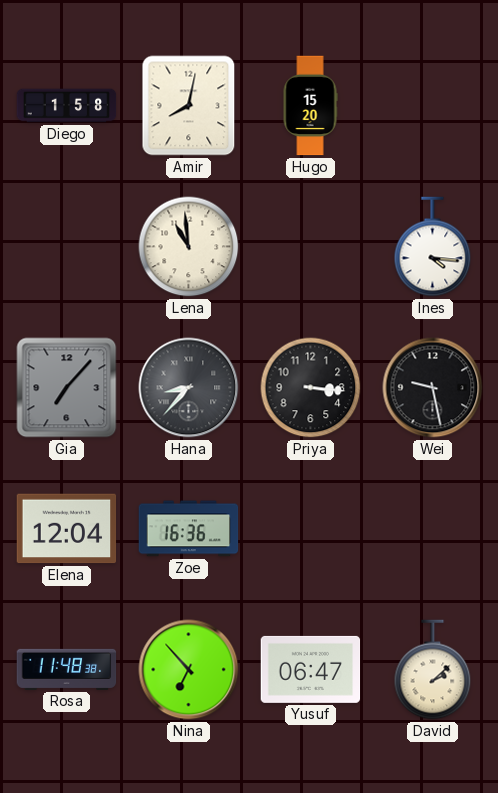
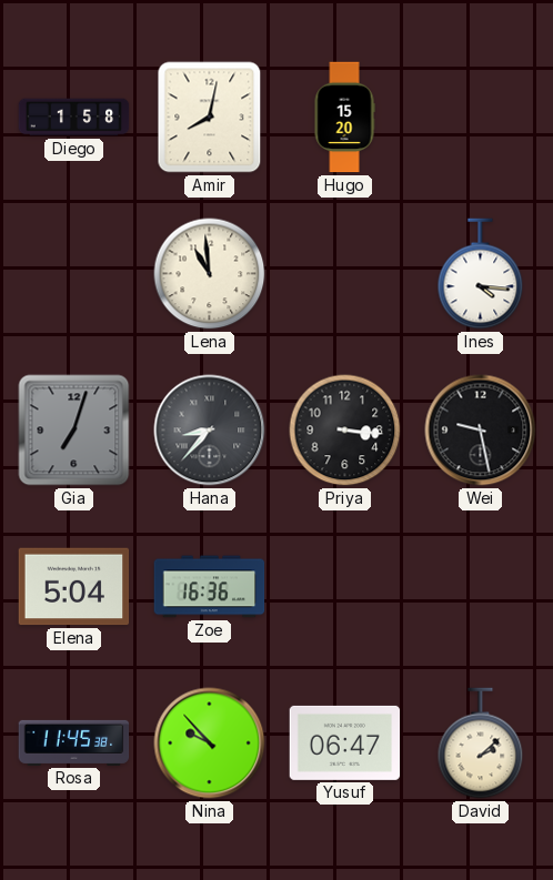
Gia: 7:07 -> 7:03
Elena: 12:04 -> 5:04
Rosa: 11:48 -> 11:45
Nina: 6:53 -> 9:53
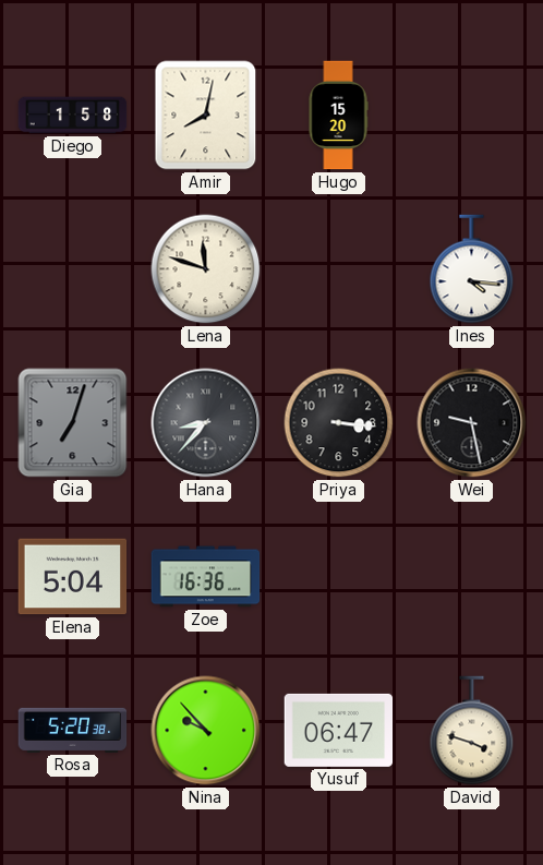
Lena: 10:59 -> 11:48
Rosa: 11:45 -> 5:20
David: 2:08 -> 3:48
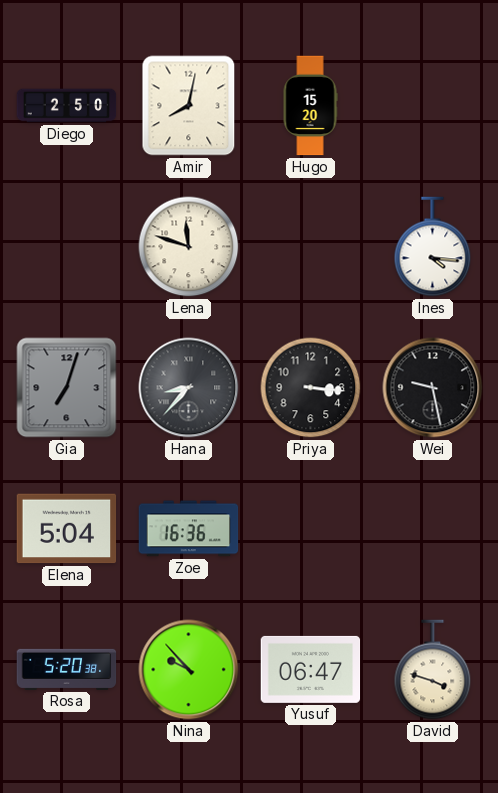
Diego: 1:58 -> 2:50
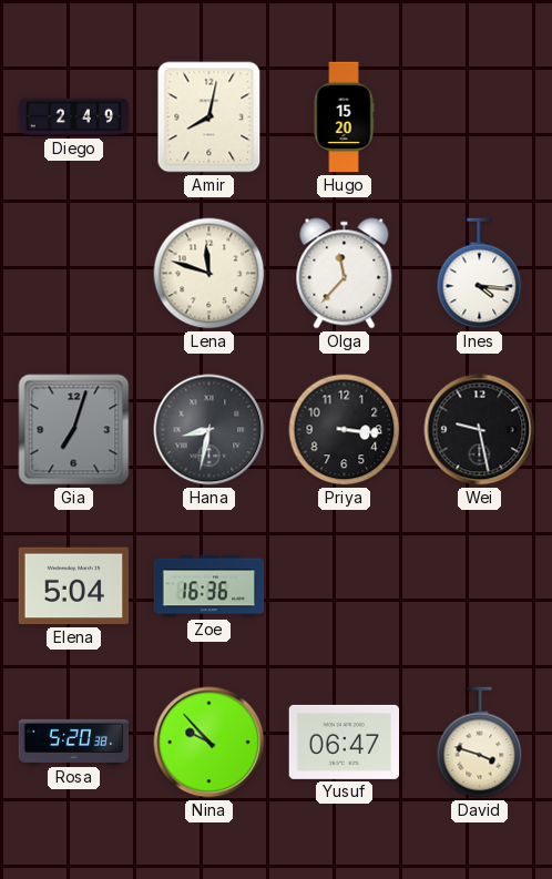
Diego: 2:50 -> 2:49
Olga: none -> 11:37
Hana: 8:37 -> 8:32
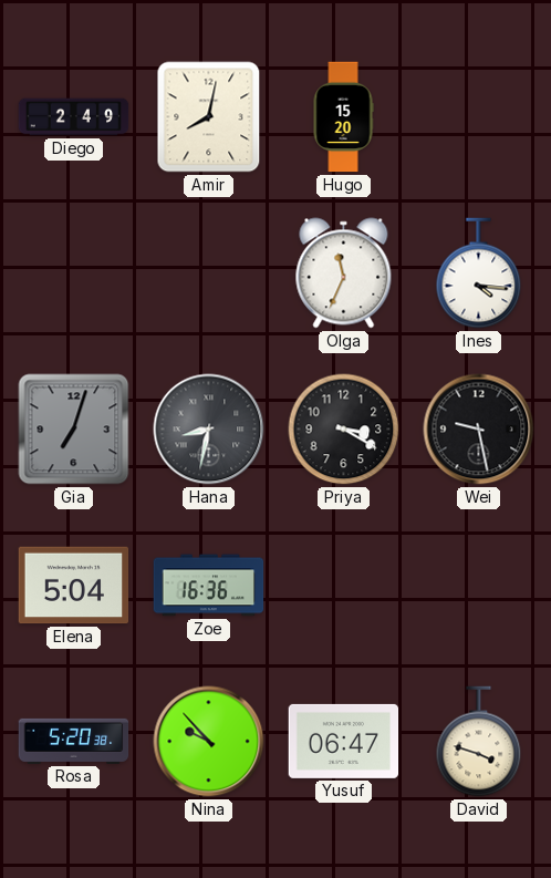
Lena: 11:48 -> none
Olga: 11:37 -> 11:34
Priya: 3:16 -> 3:20
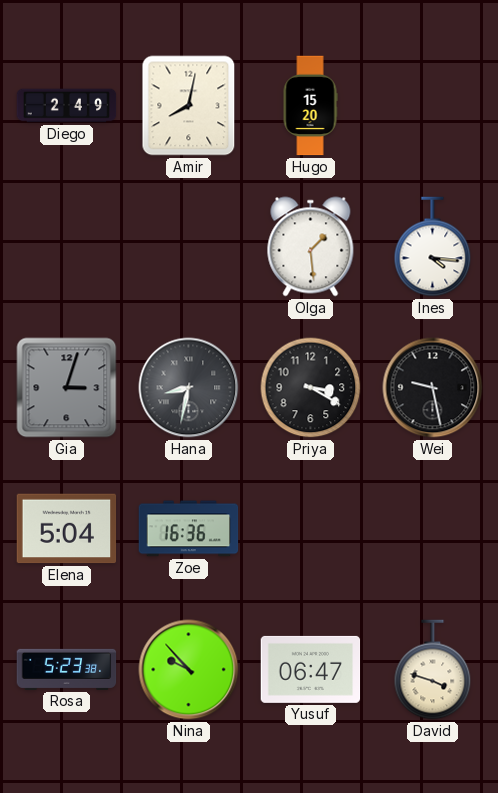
Olga: 11:34 -> 1:29
Gia: 7:03 -> 3:03
Rosa: 5:20 -> 5:23
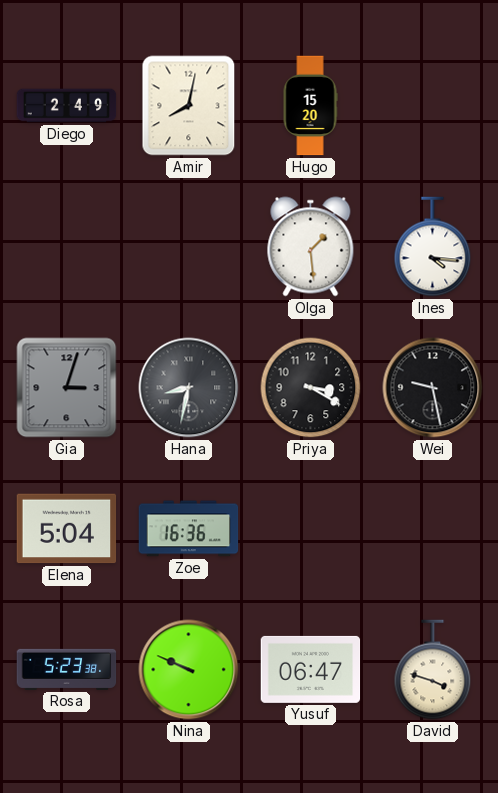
Nina: 9:53 -> 9:49
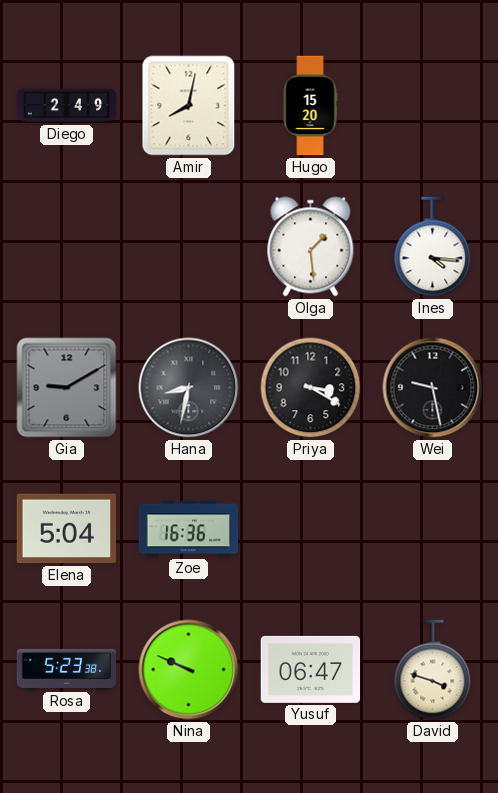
Gia: 3:03 -> 9:10
